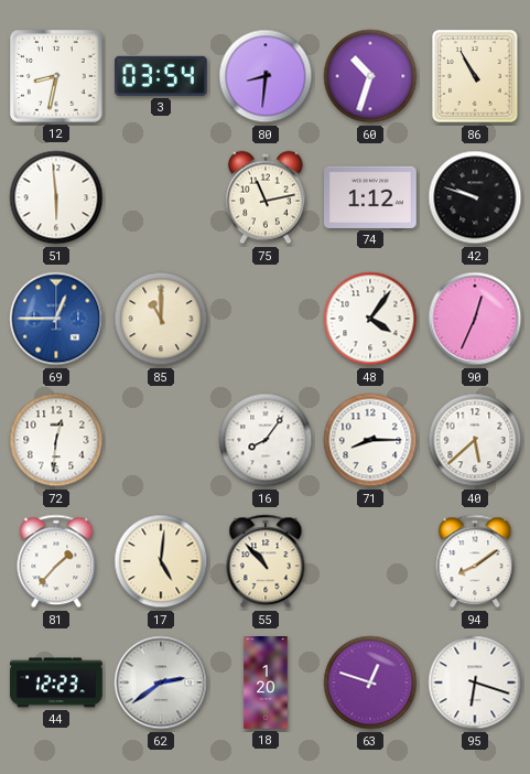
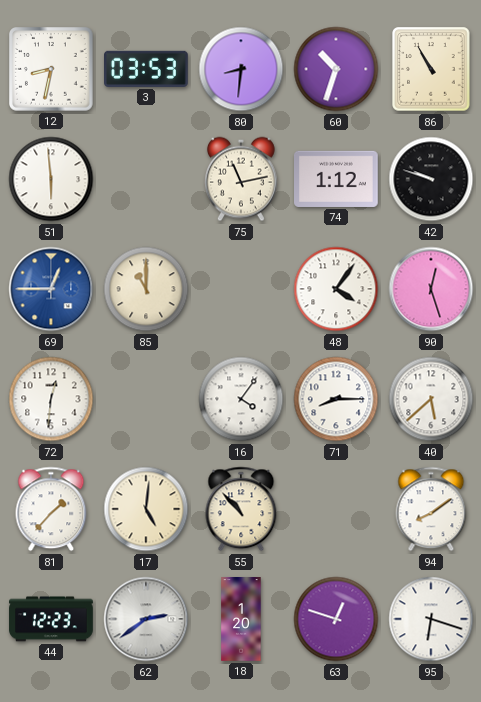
3: 03:54 -> 03:53
90: 12:34 -> 12:27
16: 8:06 -> 4:06
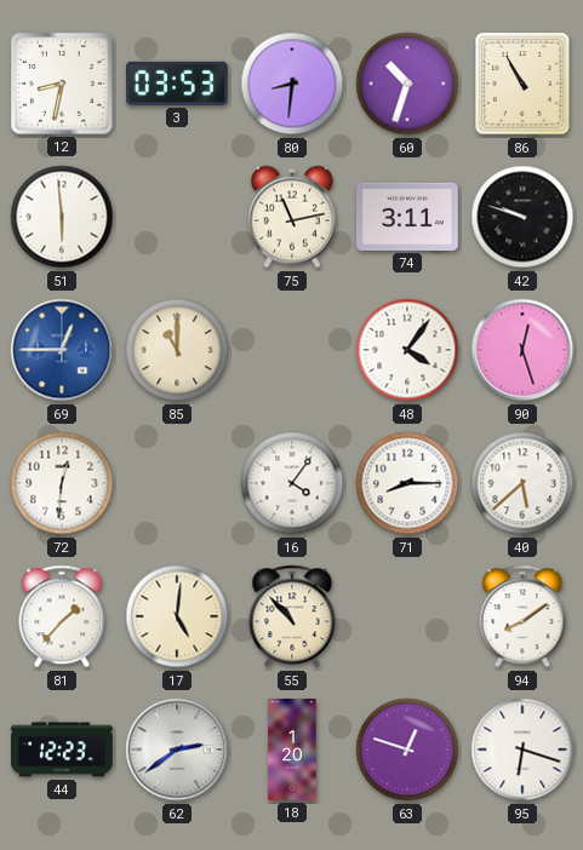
74: 1:12 -> 3:11
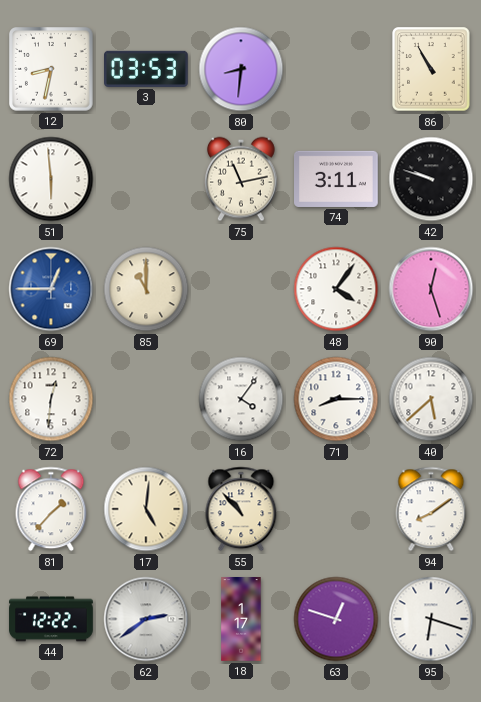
60: 10:33 -> none
44: 12:23 -> 12:22
18: 1:20 -> 1:17
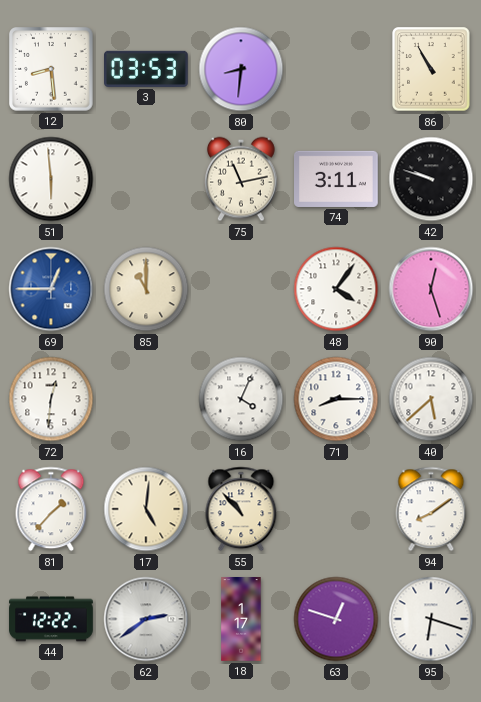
12: 8:32 -> 8:29
16: 4:06 -> 4:04
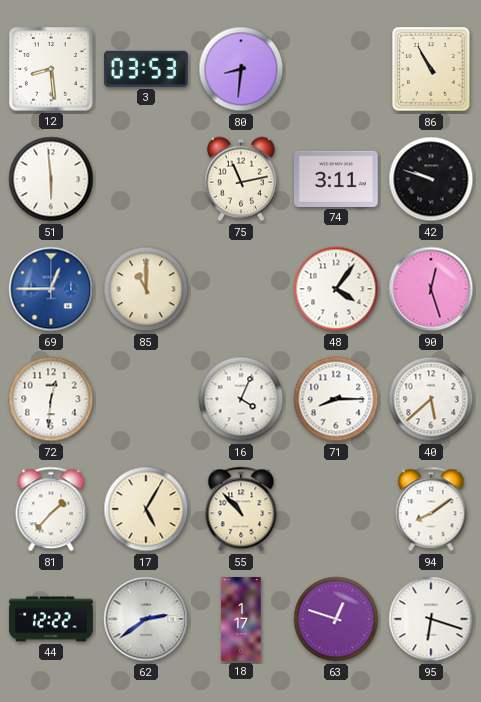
17: 5:01 -> 5:05
